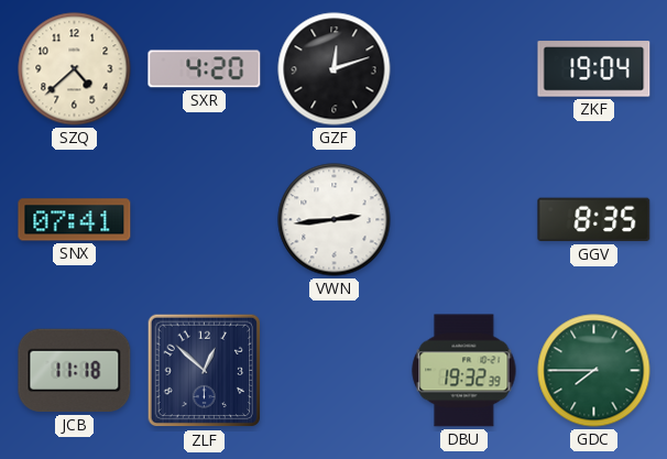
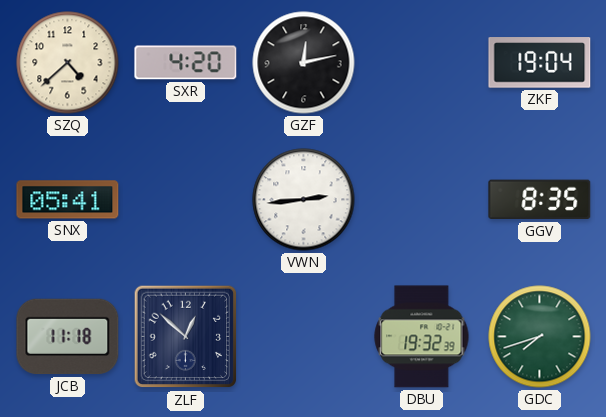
GZF: 12:12 -> 12:13
SNX: 07:41 -> 05:41
GDC: 7:45 -> 7:42
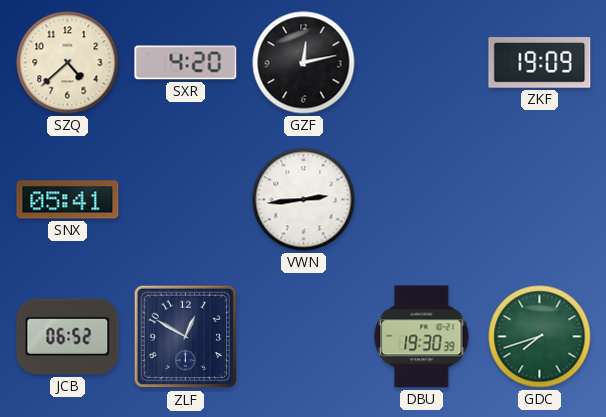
ZKF: 19:04 -> 19:09
GGV: 8:35 -> none
JCB: 11:18 -> 06:52
ZLF: 12:52 -> 12:50
DBU: 19:32 -> 19:30
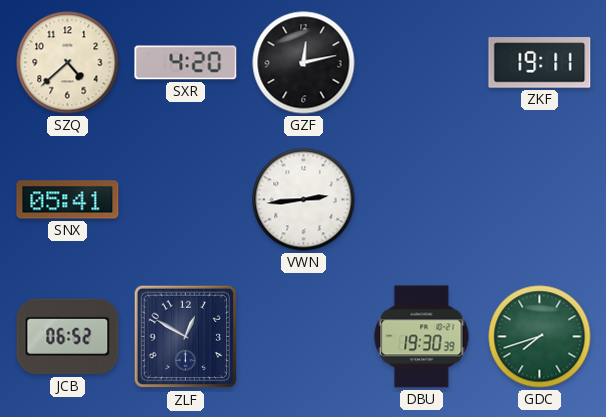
ZKF: 19:09 -> 19:11
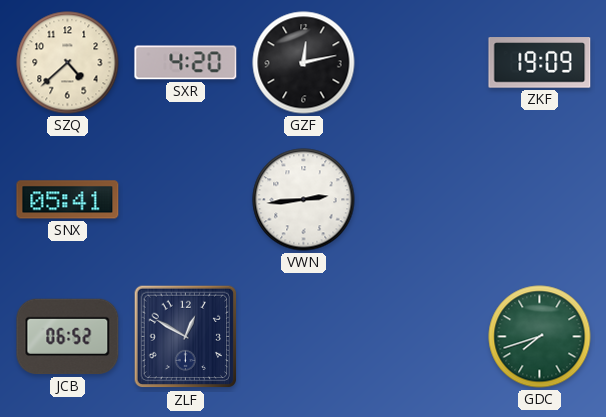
ZKF: 19:11 -> 19:09
DBU: 19:30 -> none
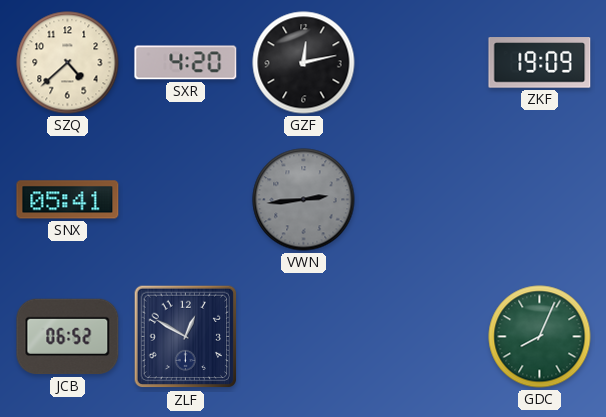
VWN dial: white -> grey
GDC: 7:42 -> 8:04
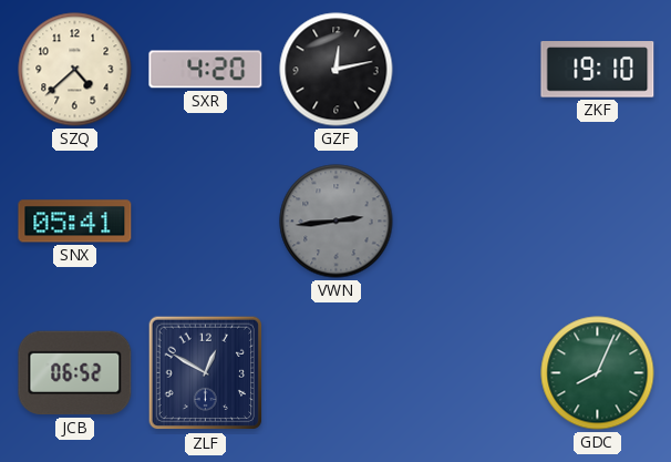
ZKF: 19:09 -> 19:10
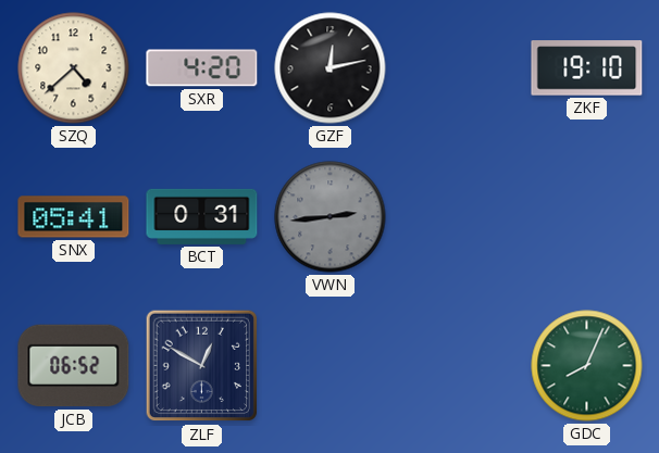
BCT: none -> 0:31
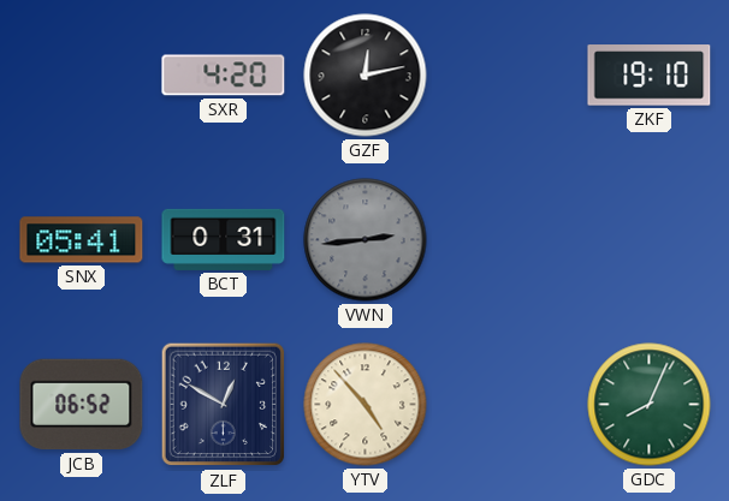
SZQ: 4:38 -> none
YTV: none -> 4:53
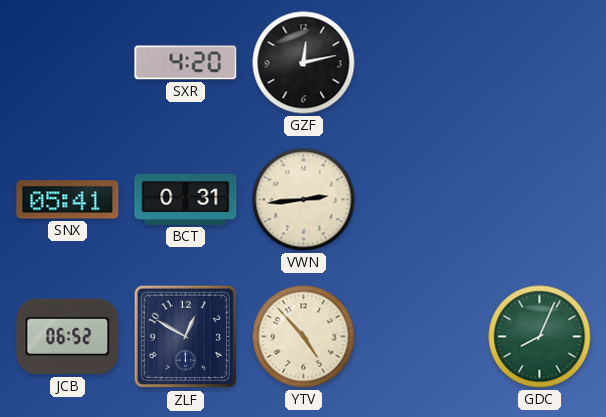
ZKF: 19:10 -> none
VWN dial: grey -> cream
